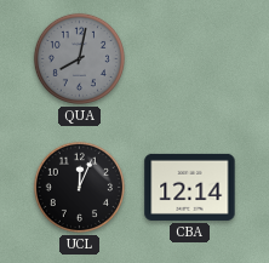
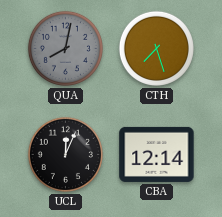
CTH: none -> 7:27
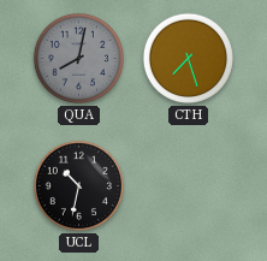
UCL: 12:04 -> 10:32
CBA: 12:14 -> none
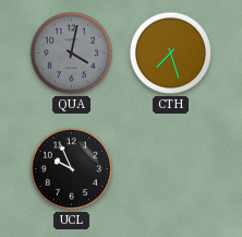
QUA: 8:02 -> 4:02
UCL: 10:32 -> 9:56
